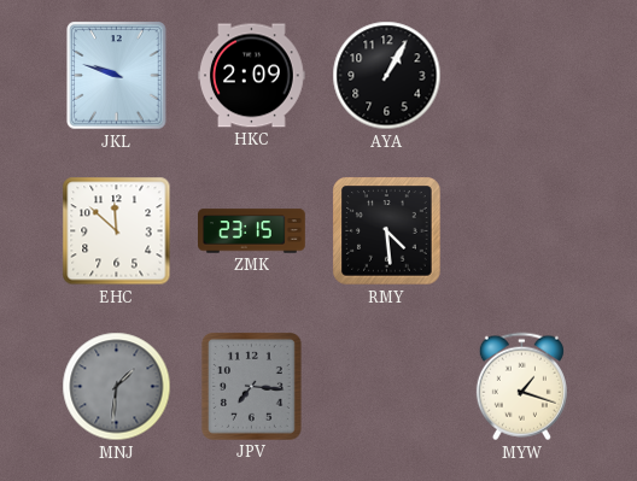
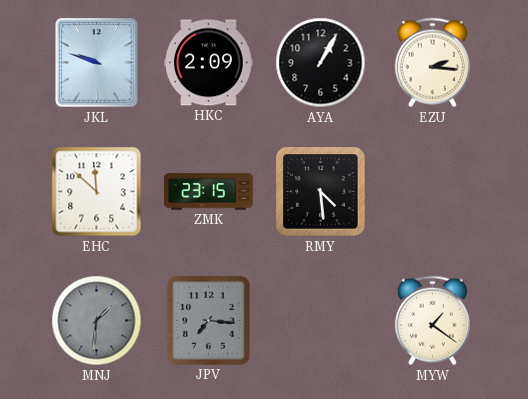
EZU: none -> 2:16
MYW: 1:18 -> 1:21
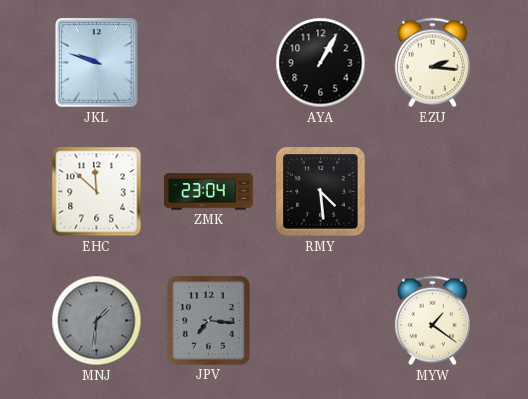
HKC: 2:09 -> none
ZMK: 23:15 -> 23:04
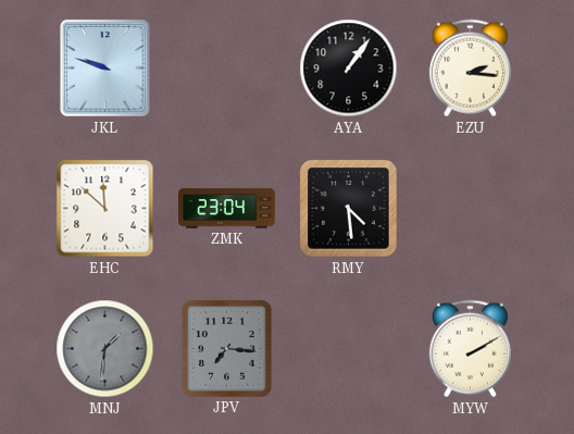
AYA: 1:05 -> 1:06
MYW: 1:21 -> 2:10
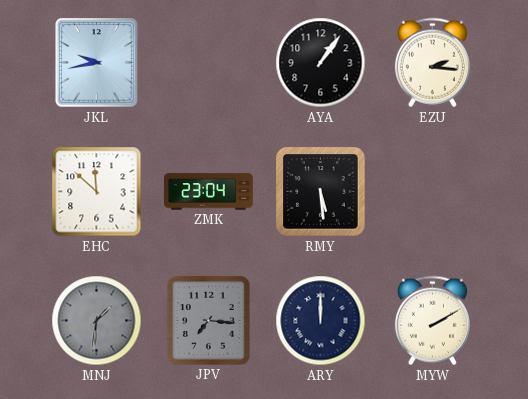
JKL: 9:48 -> 9:43
RMY: 4:29 -> 5:29
ARY: none -> 12:00
